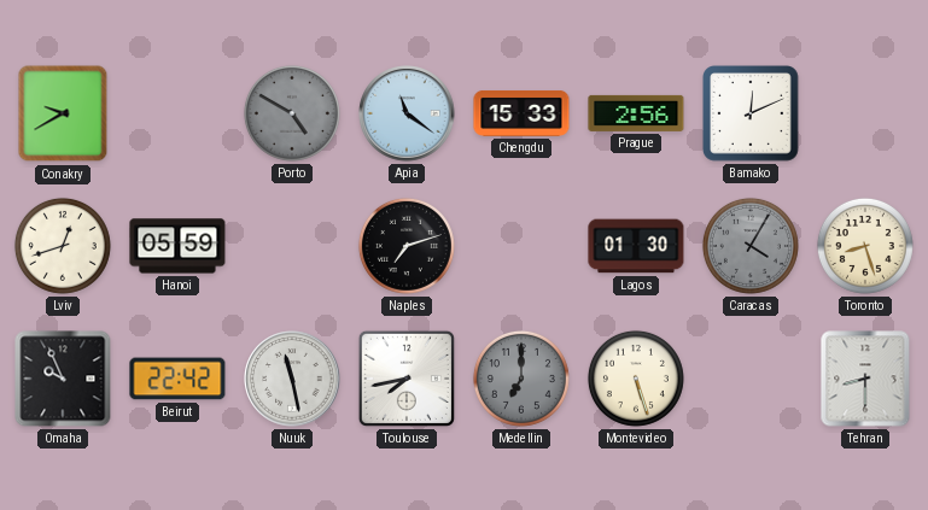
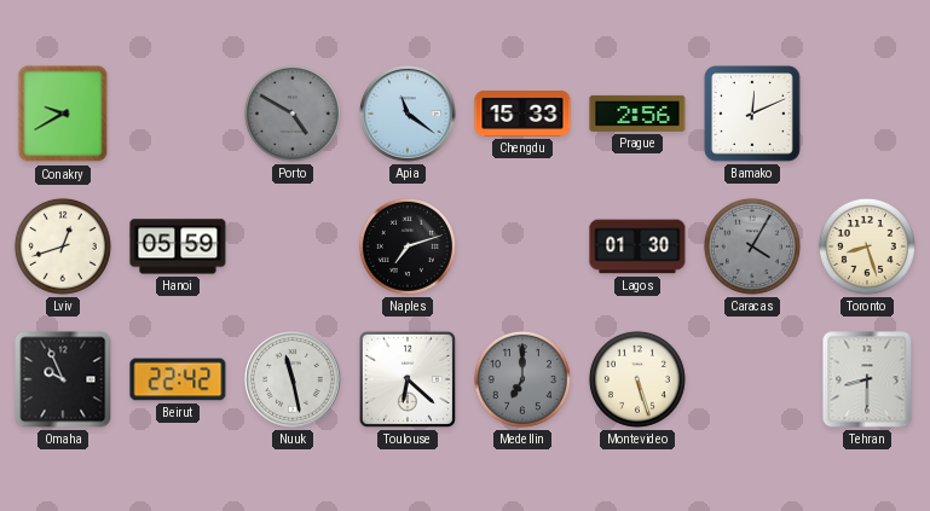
Toulouse: 7:43 -> 6:22
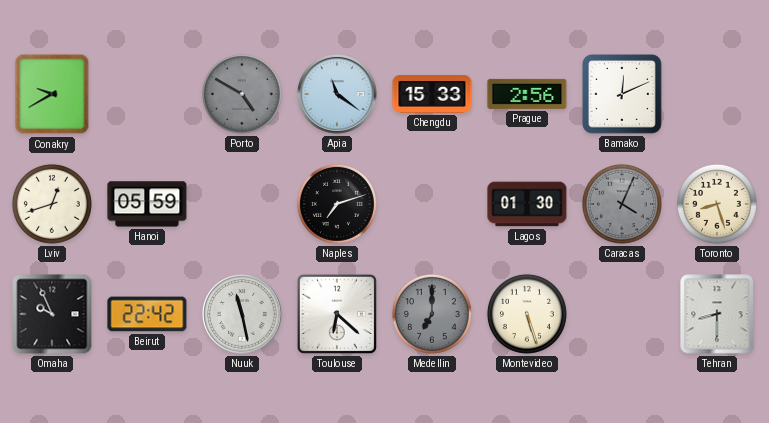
Caracas: 4:05 -> 4:04
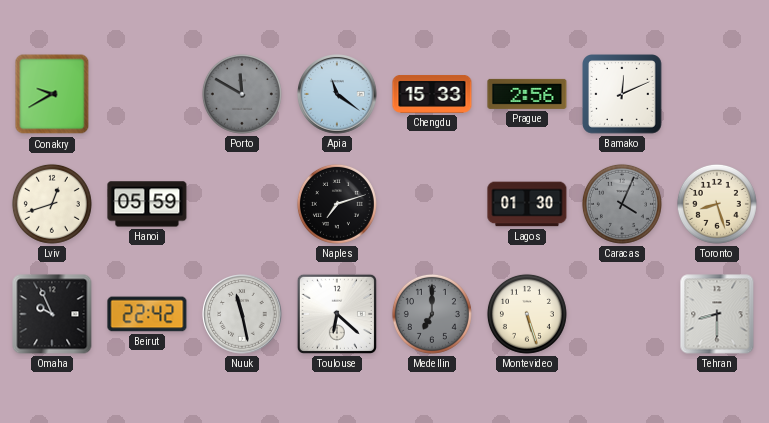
Porto: 4:50 -> 11:50
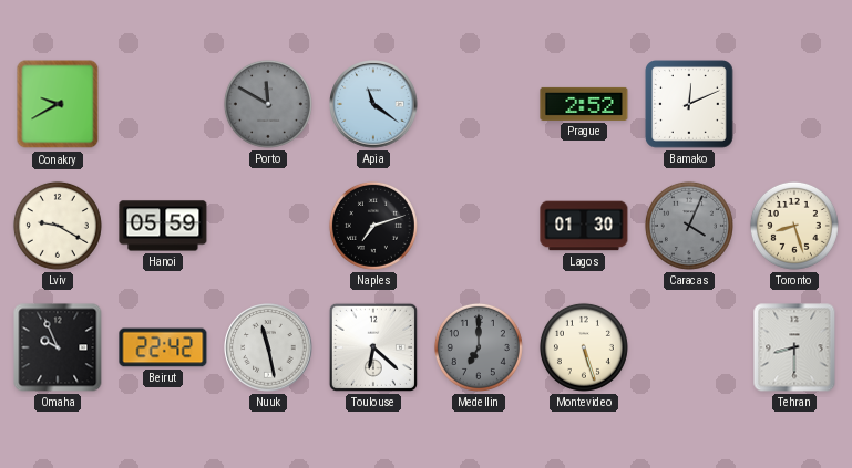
Chengdu: 15:33 -> none
Prague: 2:56 -> 2:52
Lviv: 12:42 -> 9:20
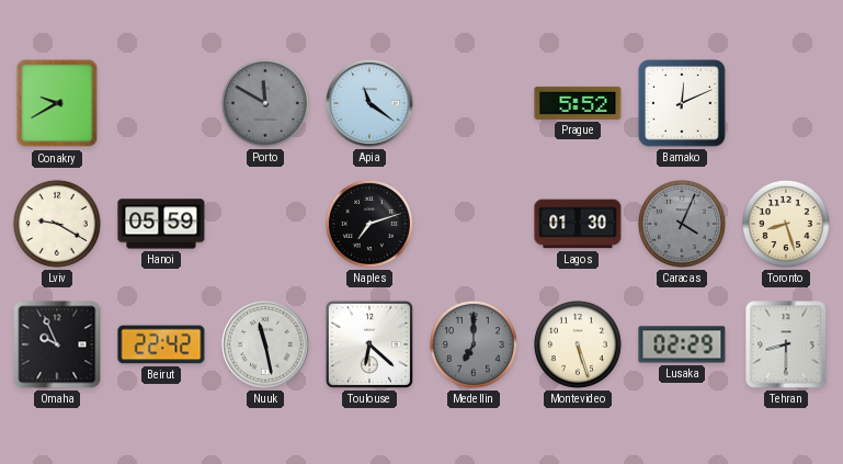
Prague: 2:52 -> 5:52
Lusaka: none -> 02:29
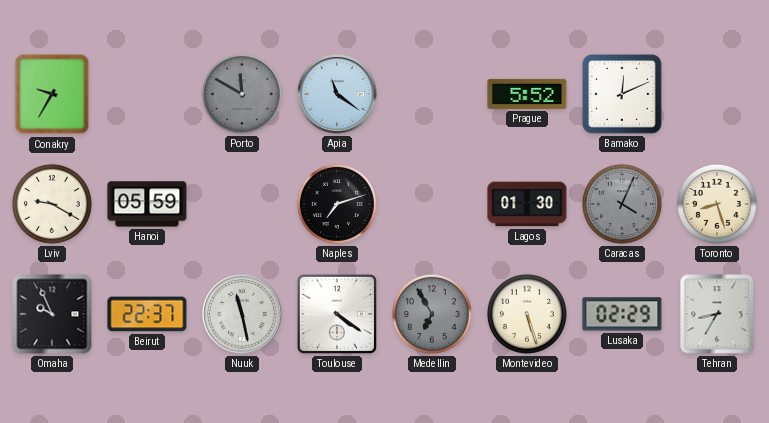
Conakry: 9:40 -> 9:35
Beirut: 22:42 -> 22:37
Toulouse: 6:22 -> 4:21
Medellin: 7:00 -> 6:55
Tehran: 8:30 -> 8:35
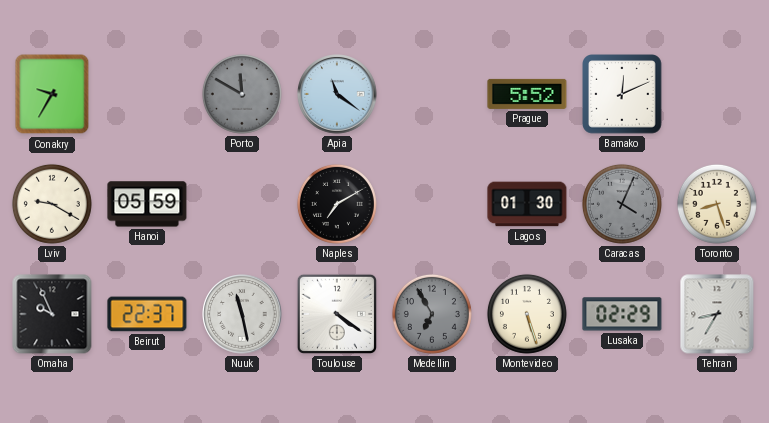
Naples: 7:12 -> 7:10
